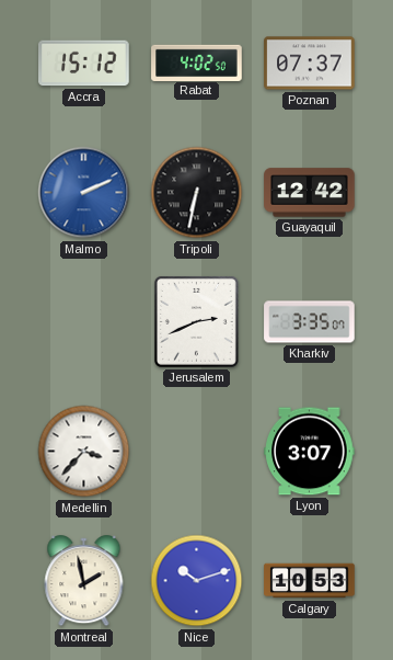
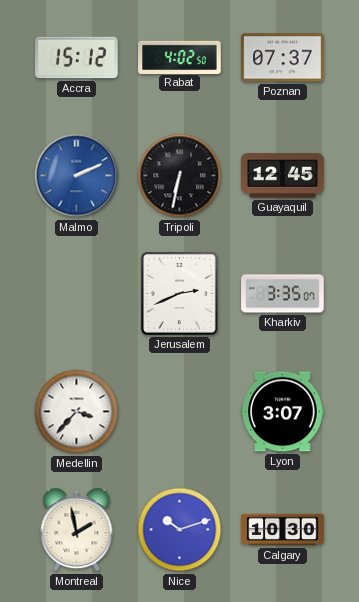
Guayaquil: 12:42 -> 12:45
Calgary: 10:53 -> 10:30
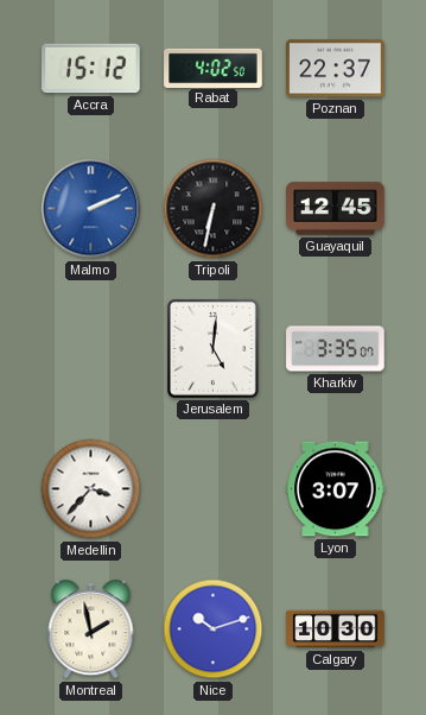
Poznan: 07:37 -> 22:37
Jerusalem: 2:41 -> 5:01
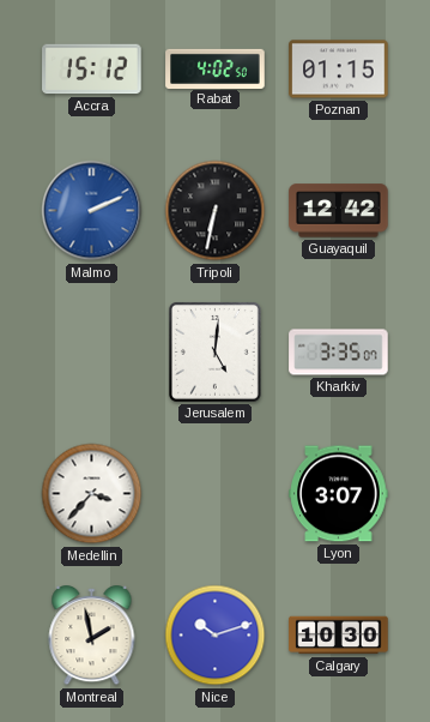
Poznan: 22:37 -> 01:15
Guayaquil: 12:45 -> 12:42
